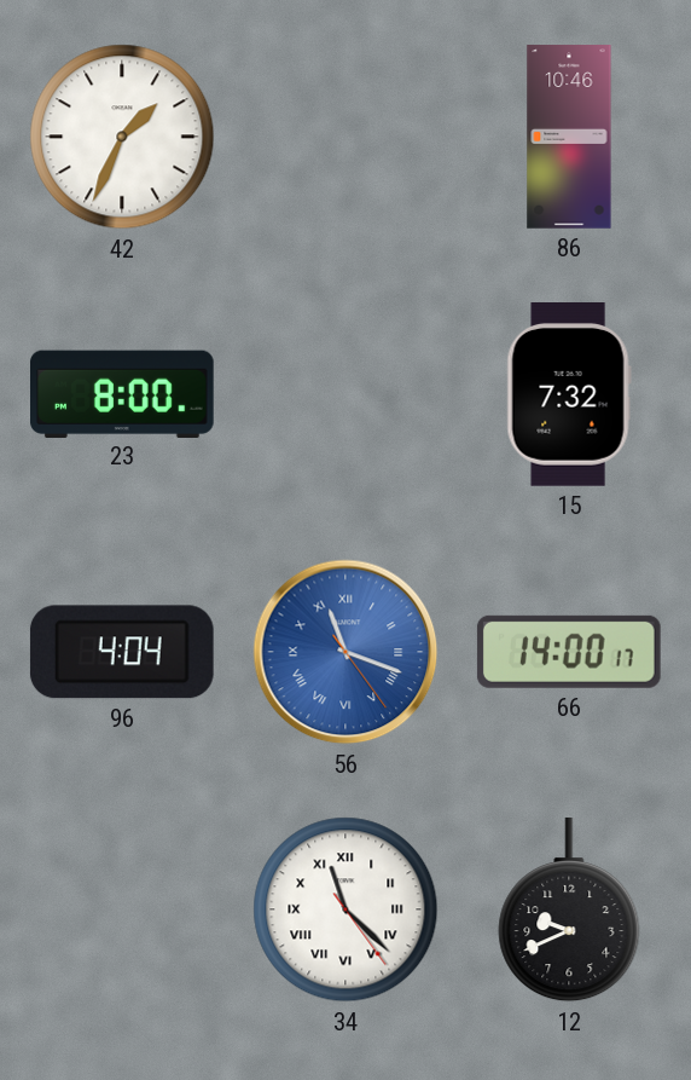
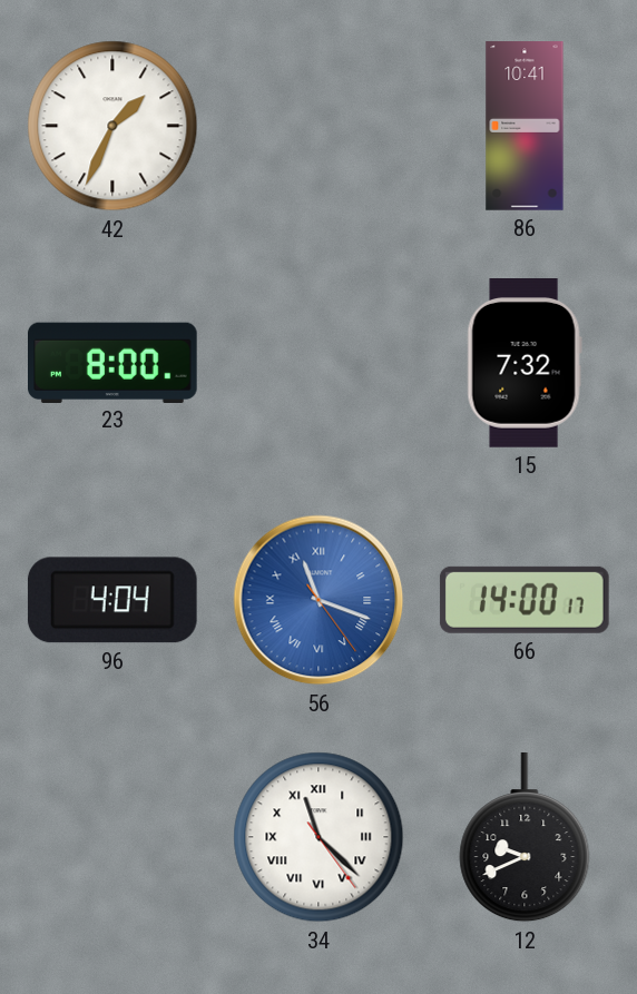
86: 10:46 -> 10:41
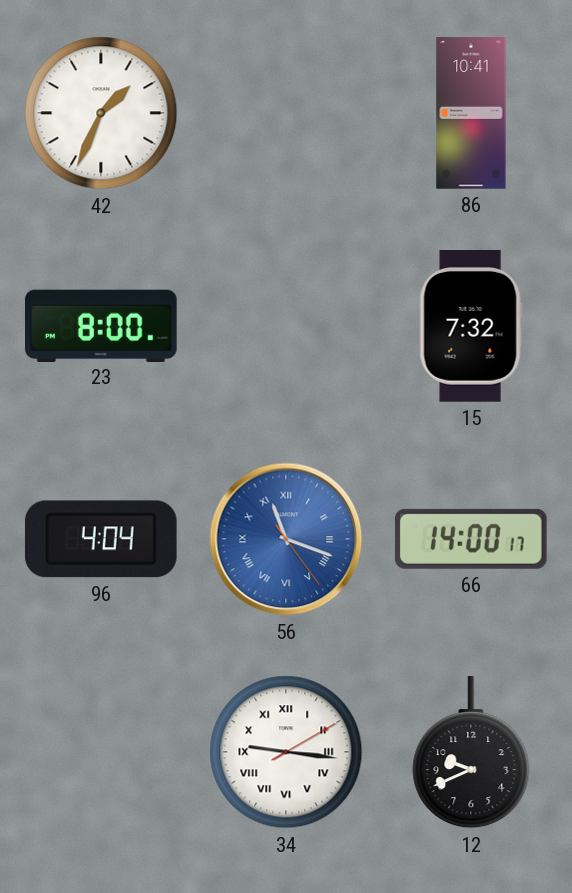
34: 11:22 -> 9:16
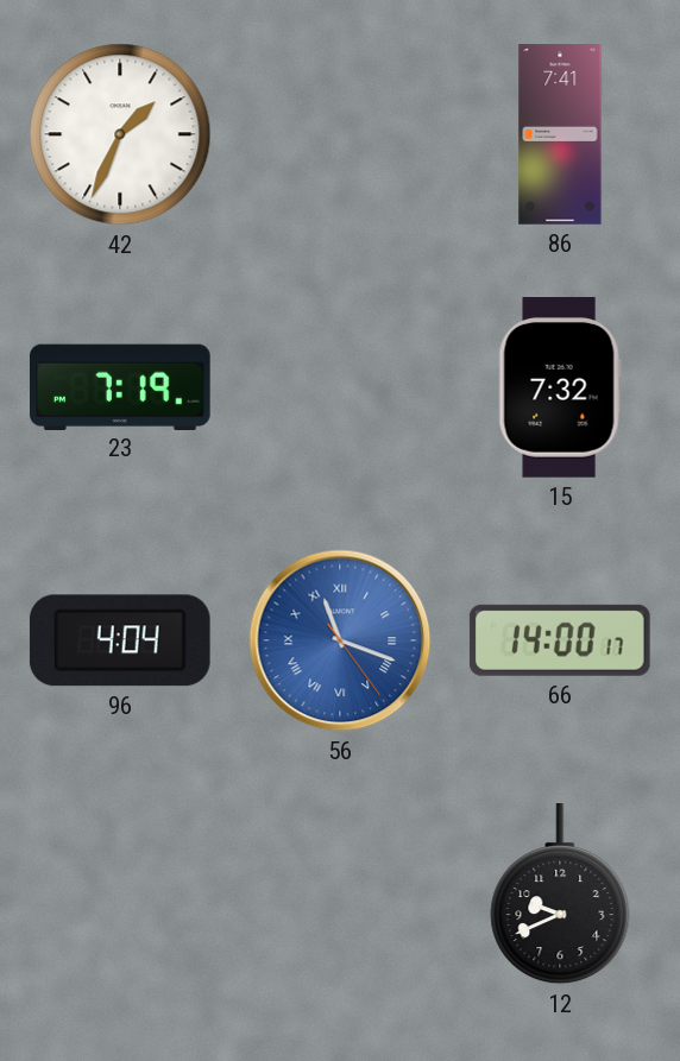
86: 10:41 -> 7:41
23: 8:00 -> 7:19
34: 9:16 -> none
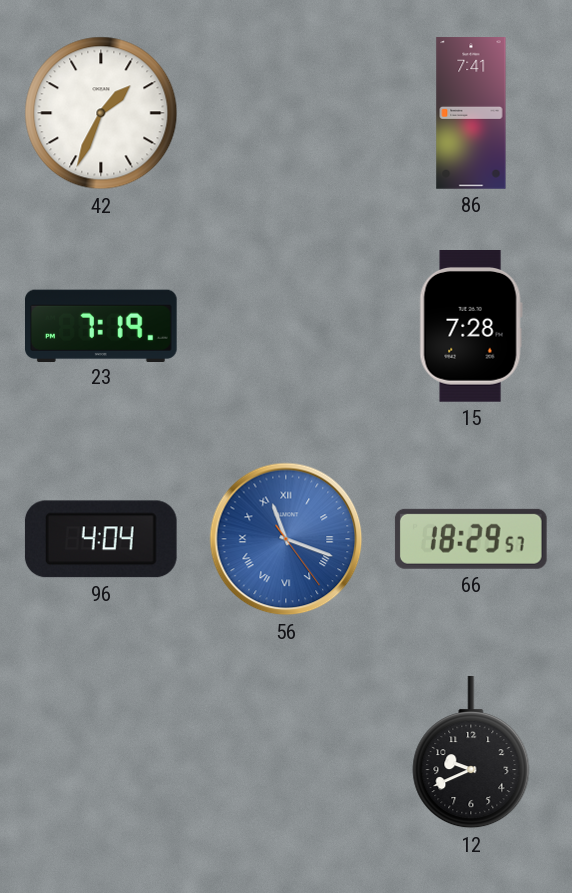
15: 7:32 -> 7:28
66: 14:00 -> 18:29
